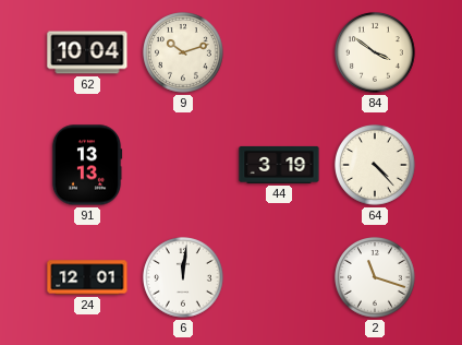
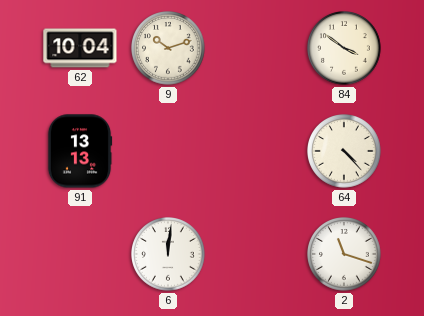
44: 3:19 -> none
24: 12:01 -> none
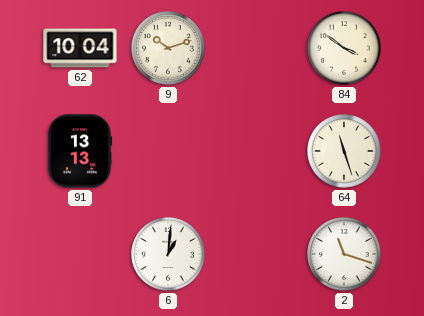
64: 4:23 -> 11:27
6: 12:01 -> 1:01
